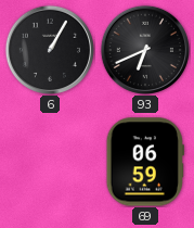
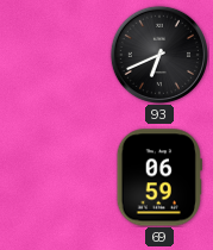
6: 1:05 -> none
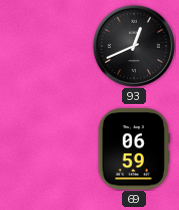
93: 6:41 -> 12:41
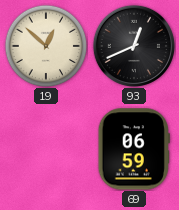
19: none -> 12:52
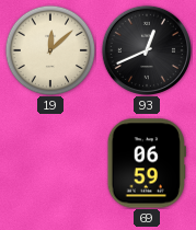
19: 12:52 -> 12:08
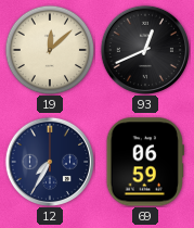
12: none -> 7:35
